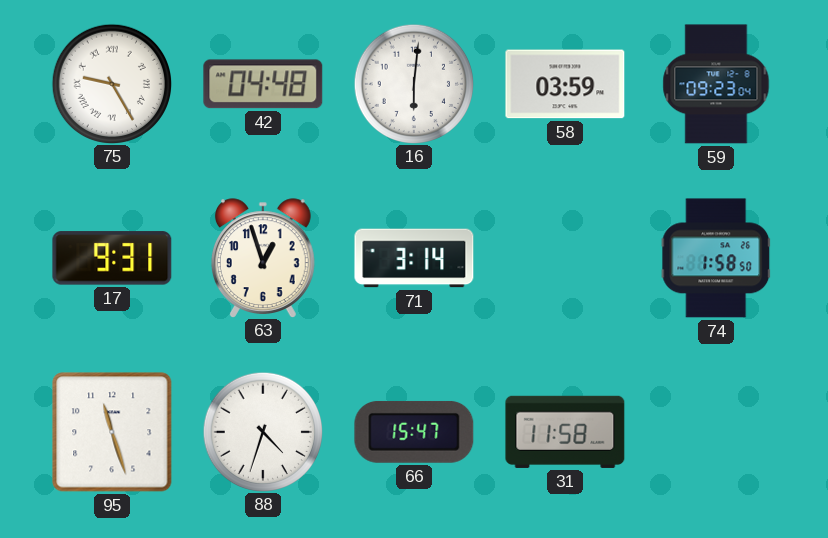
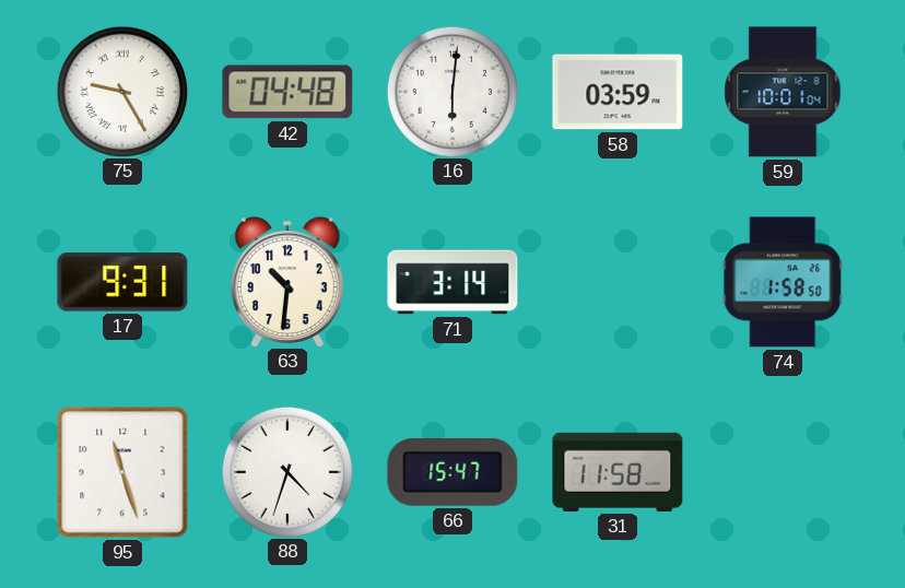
59: 09:23 -> 10:01
63: 12:57 -> 10:31
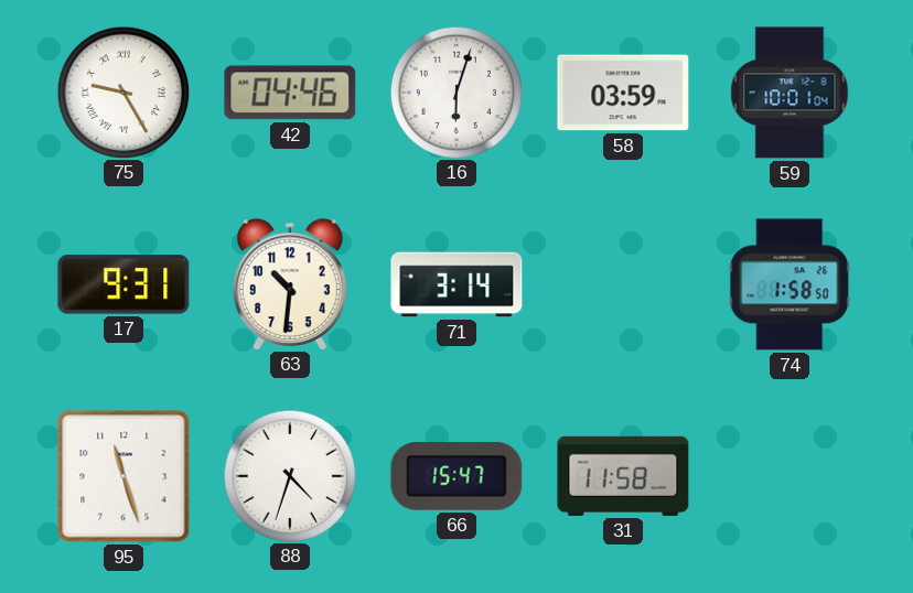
42: 04:48 -> 04:46
16: 6:01 -> 6:03
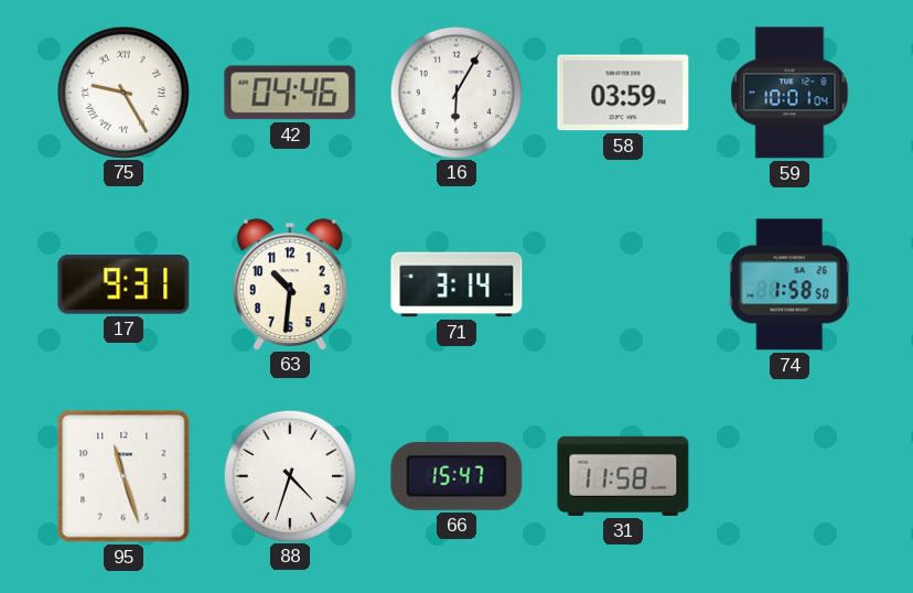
16: 6:03 -> 6:05
